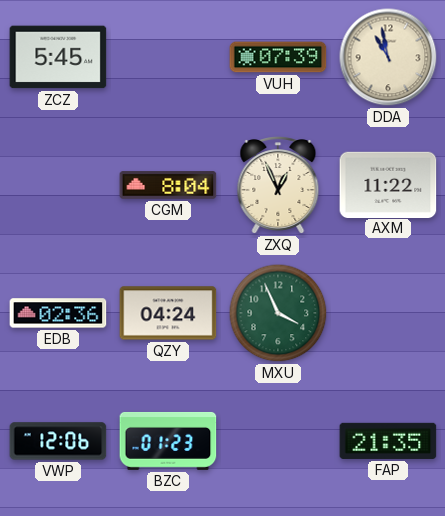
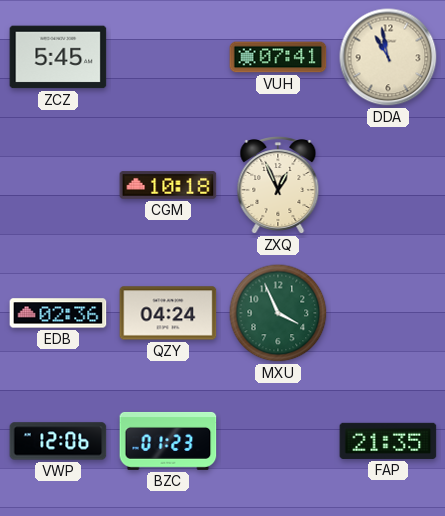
VUH: 07:39 -> 07:41
CGM: 8:04 -> 10:18
AXM: 11:22 -> none
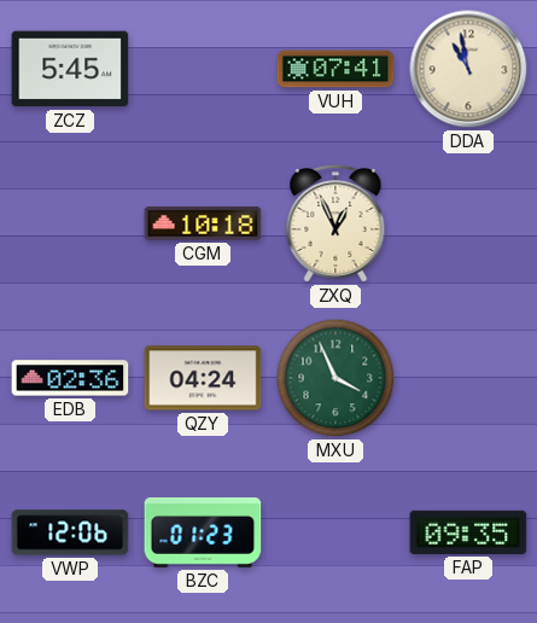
FAP: 21:35 -> 09:35
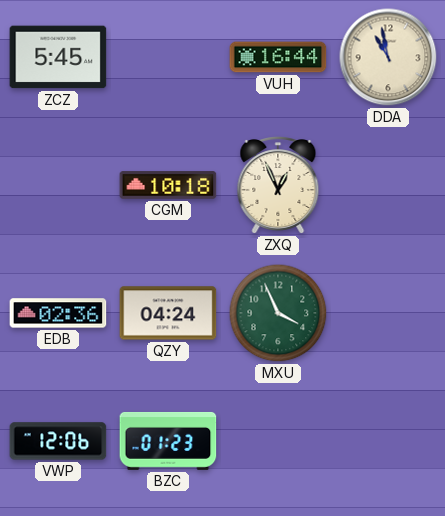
VUH: 07:41 -> 16:44
FAP: 09:35 -> none
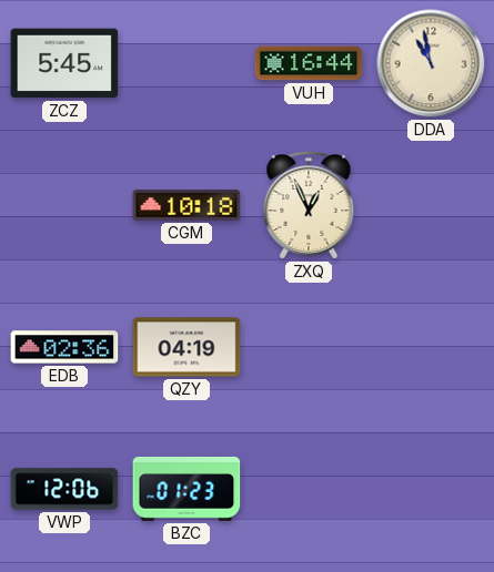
QZY: 04:24 -> 04:19
MXU: 3:56 -> none
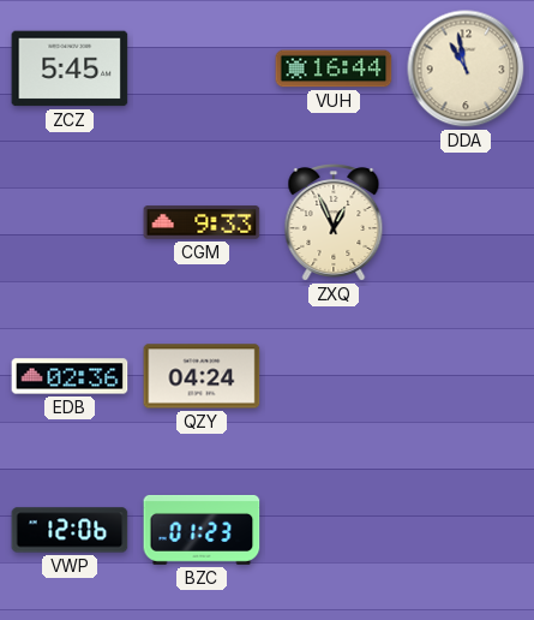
CGM: 10:18 -> 9:33
QZY: 04:19 -> 04:24
